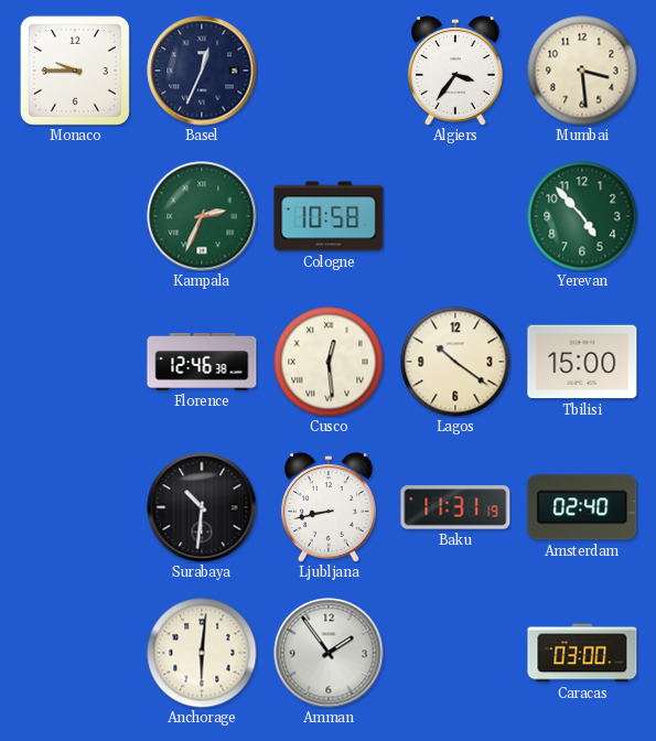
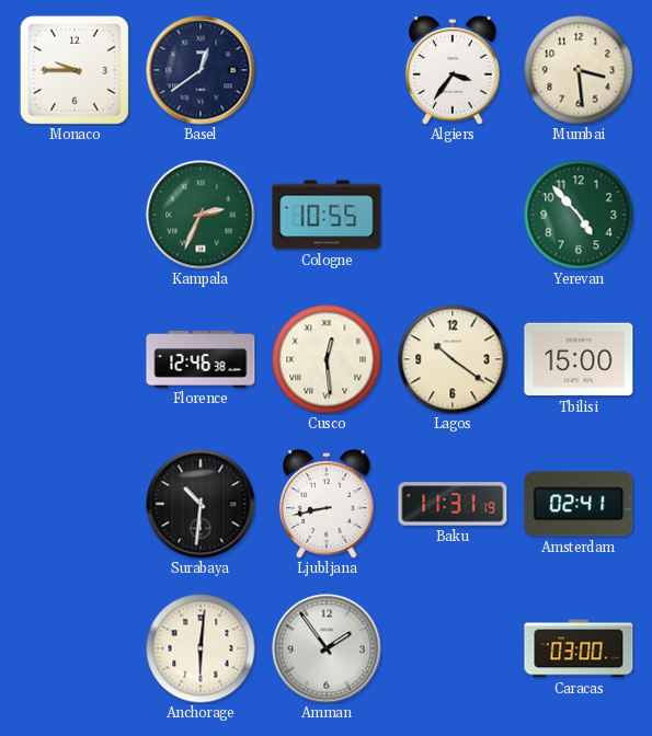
Basel: 12:34 -> 12:39
Cologne: 10:58 -> 10:55
Amsterdam: 02:40 -> 02:41
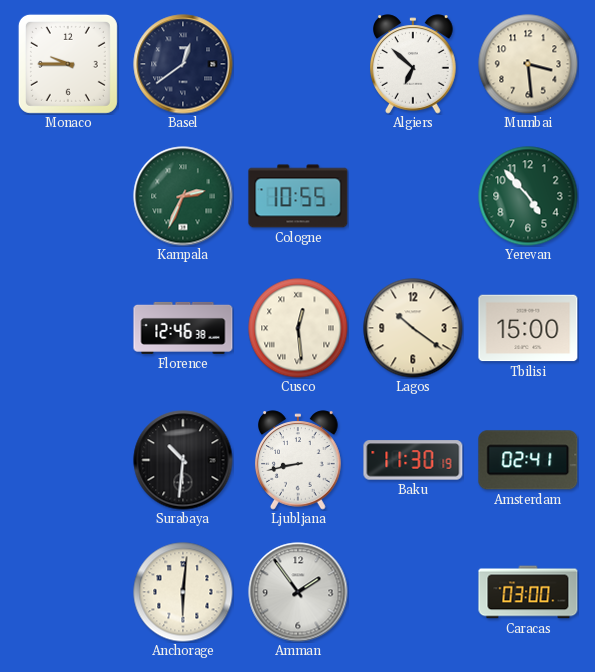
Algiers: 3:36 -> 6:52
Baku: 11:31 -> 11:30
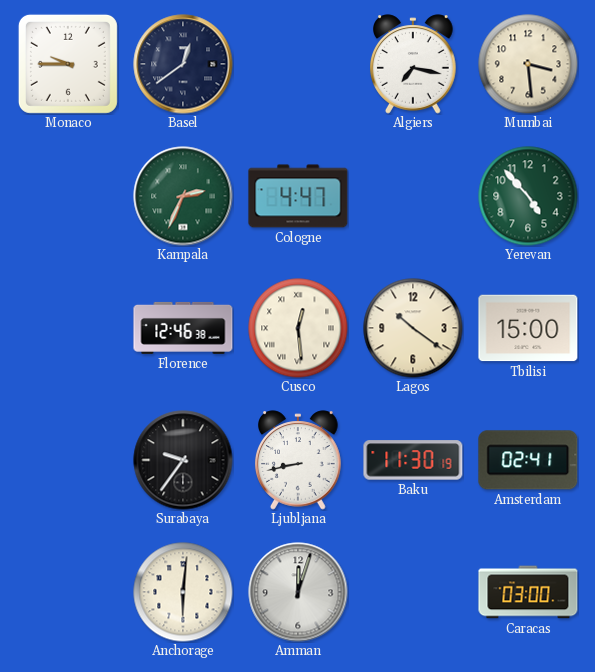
Algiers: 6:52 -> 7:17
Cologne: 10:55 -> 4:47
Surabaya: 10:31 -> 9:36
Amman: 1:54 -> 12:03
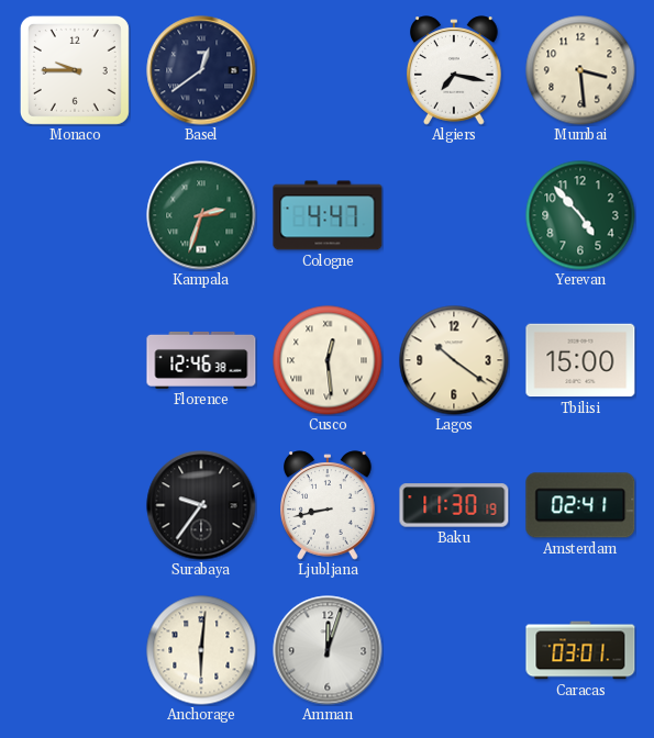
Kampala: 2:34 -> 2:33
Caracas: 03:00 -> 03:01
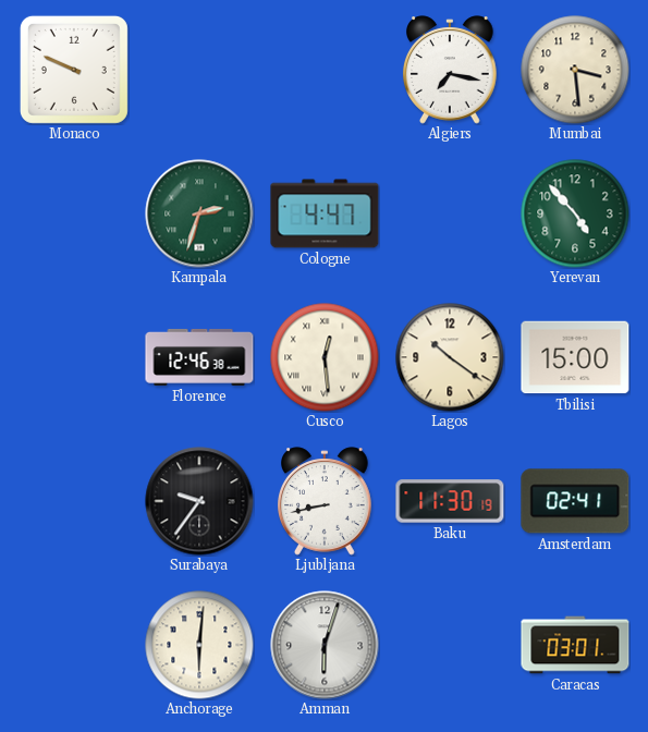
Monaco: 9:45 -> 9:49
Basel: 12:39 -> none
Amman: 12:03 -> 6:03
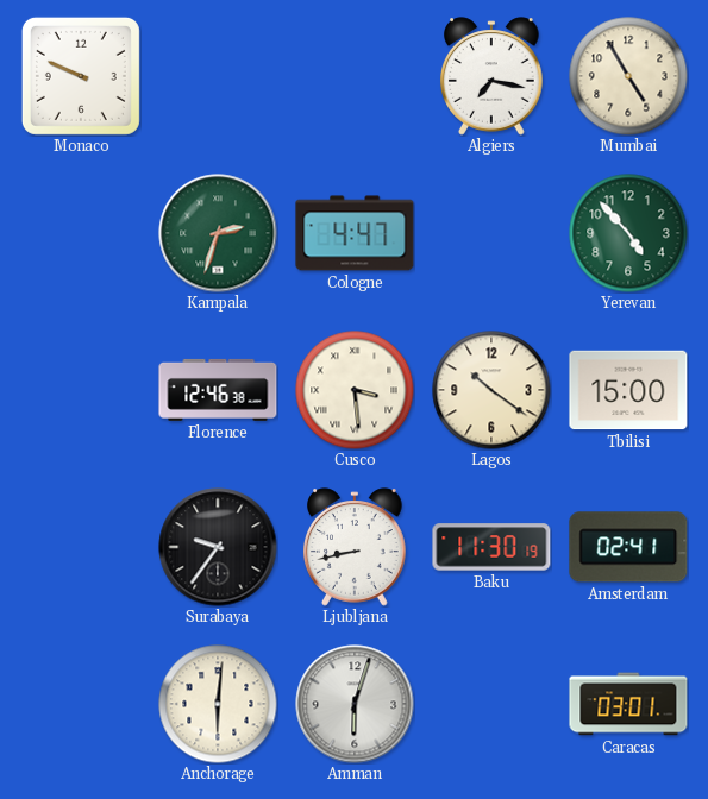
Mumbai: 3:29 -> 4:55
Cusco: 12:29 -> 3:29
